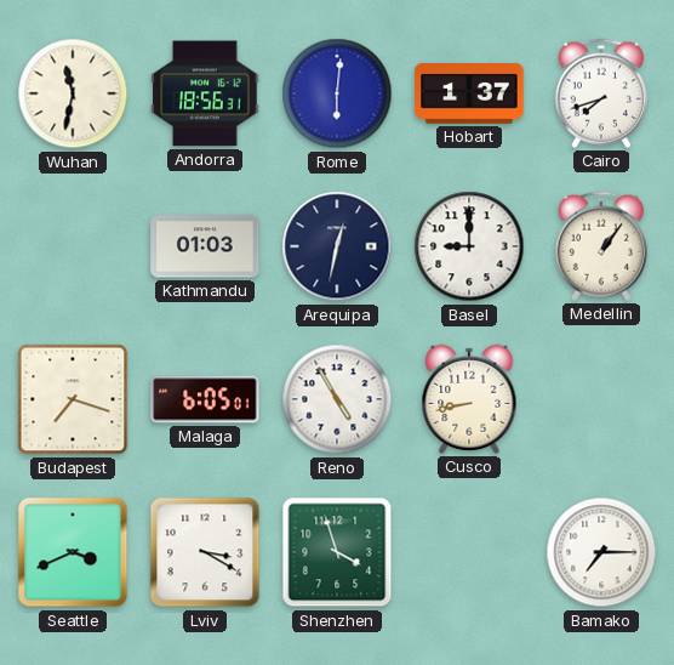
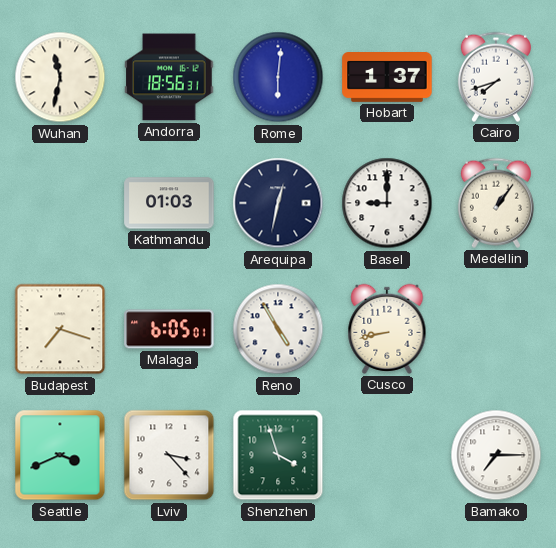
Lviv: 3:20 -> 3:23
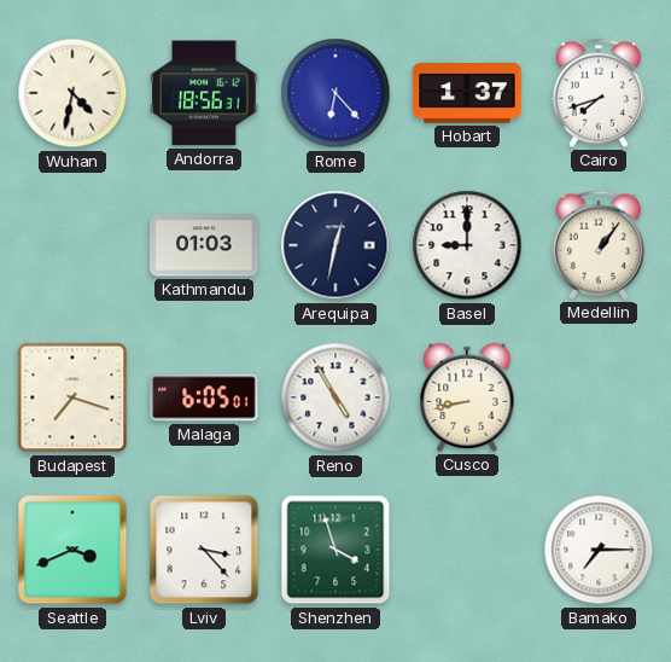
Wuhan: 11:32 -> 4:32
Rome: 6:01 -> 6:23
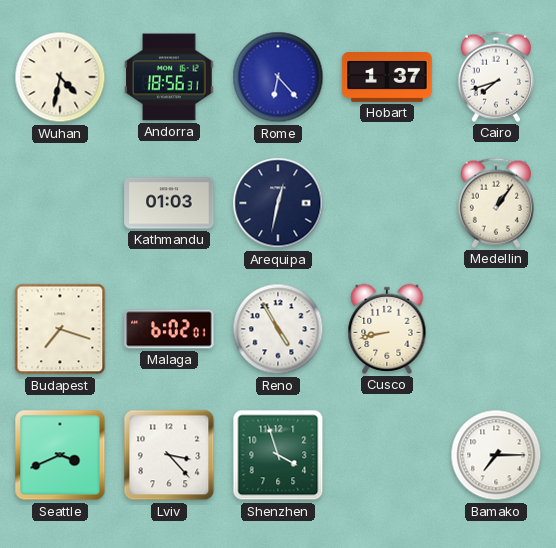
Basel: 9:00 -> none
Malaga: 6:05 -> 6:02
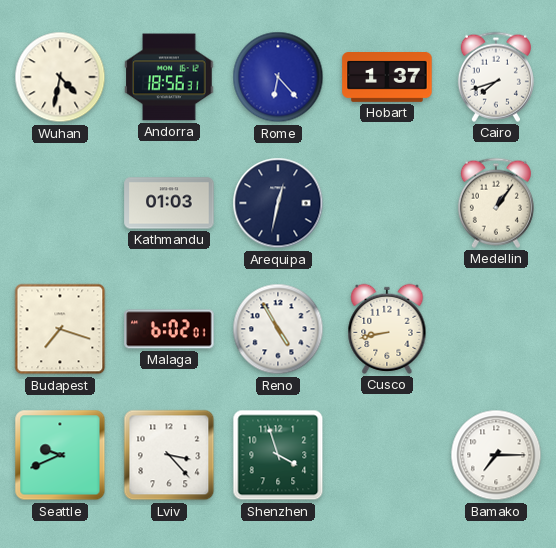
Seattle: 3:41 -> 9:41
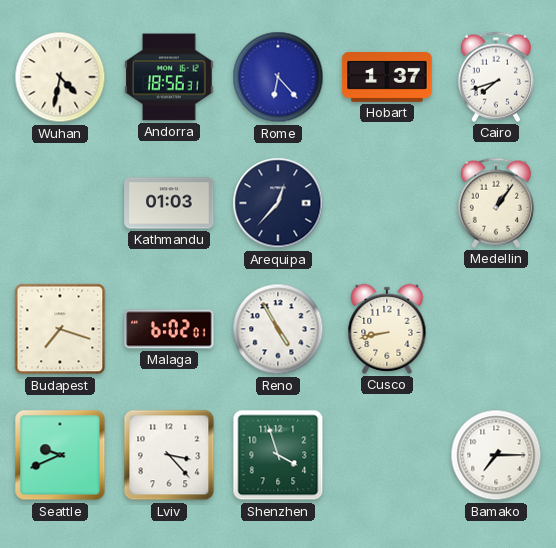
Arequipa: 12:32 -> 12:37
